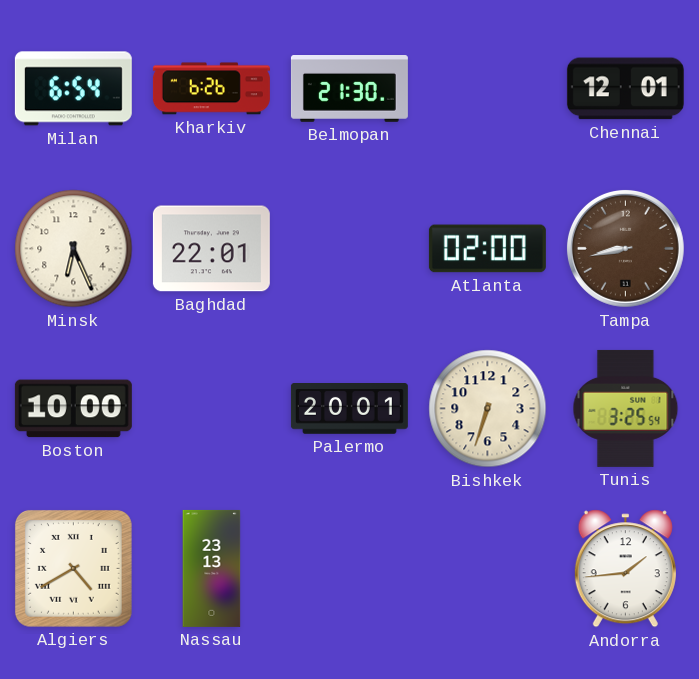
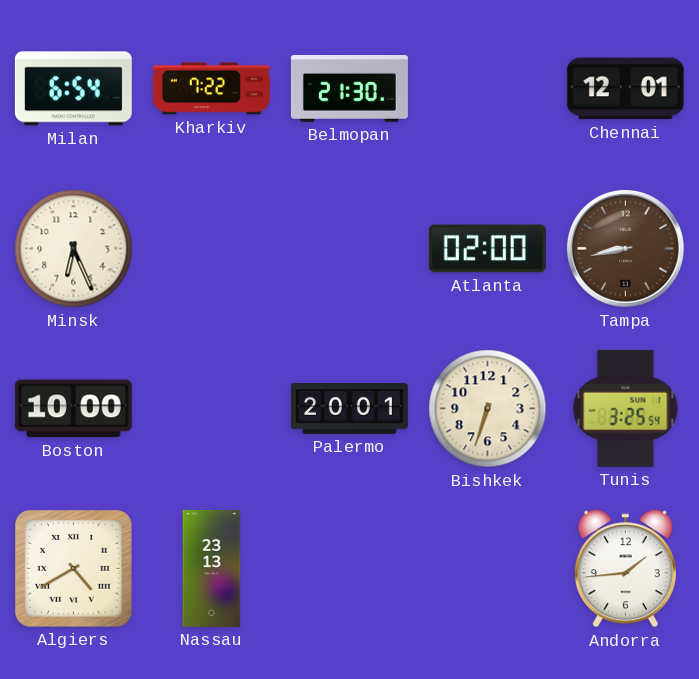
Kharkiv: 6:26 -> 7:22
Baghdad: 22:01 -> none
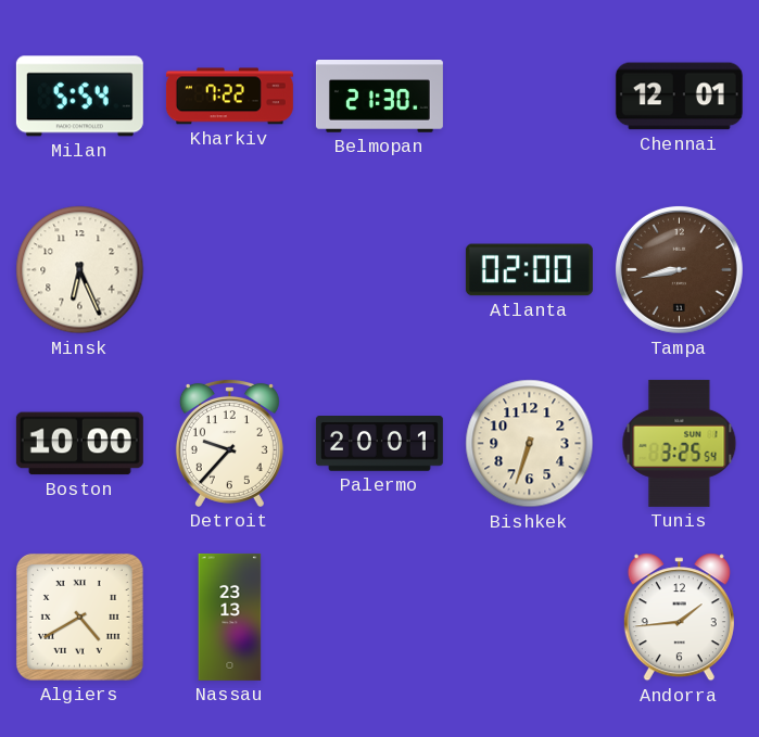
Milan: 6:54 -> 5:54
Detroit: none -> 9:37
